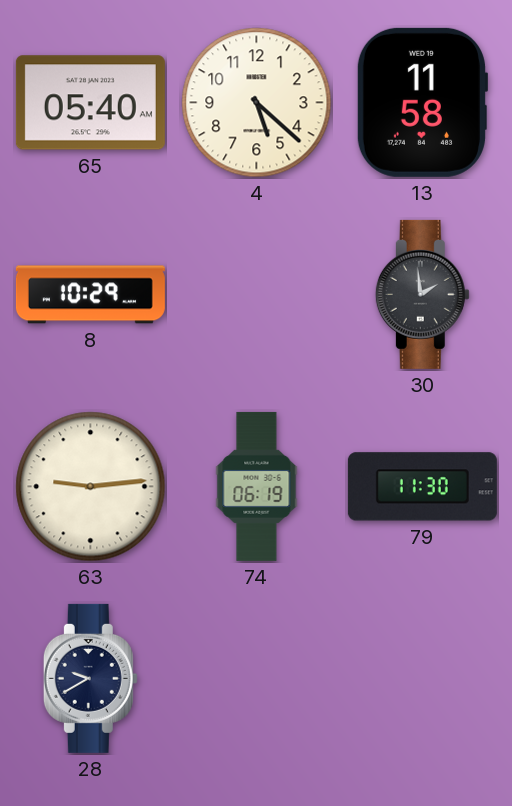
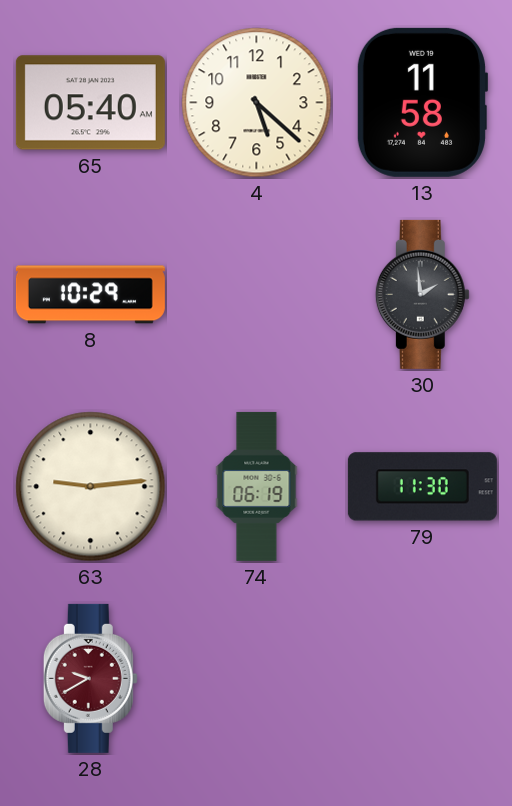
28 dial: navy -> burgundy
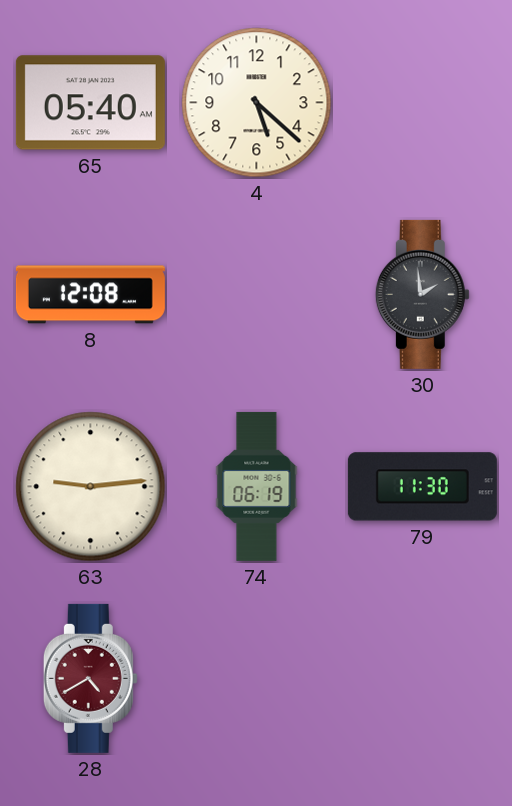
13: 11:58 -> none
8: 10:29 -> 12:08
28: 9:40 -> 4:40
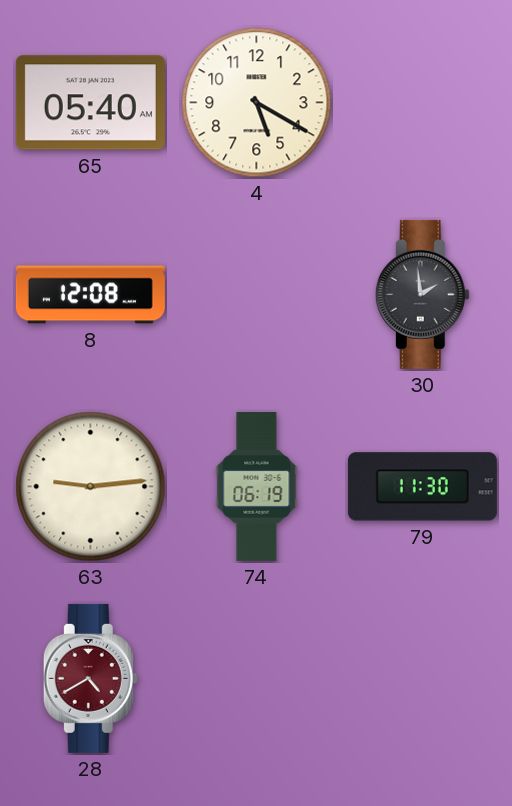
4: 5:22 -> 5:20
